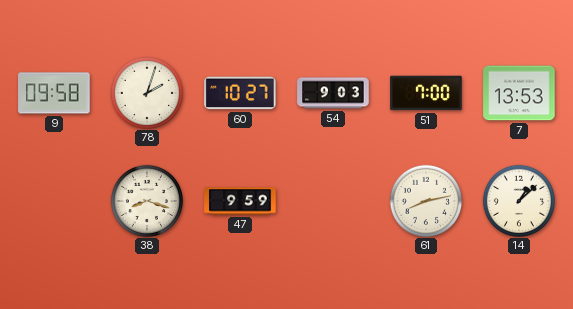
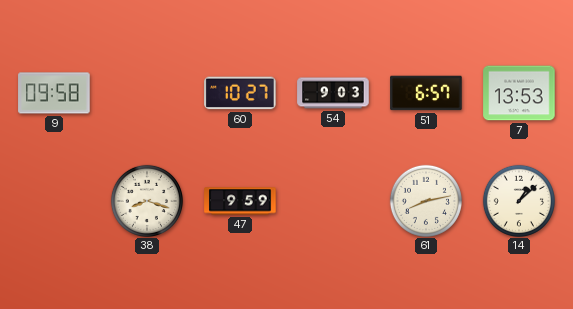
78: 2:03 -> none
51: 7:00 -> 6:57
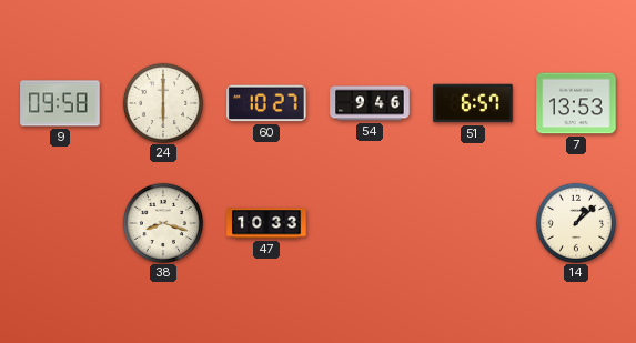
24: none -> 6:00
54: 9:03 -> 9:46
47: 9:59 -> 10:33
61: 8:13 -> none
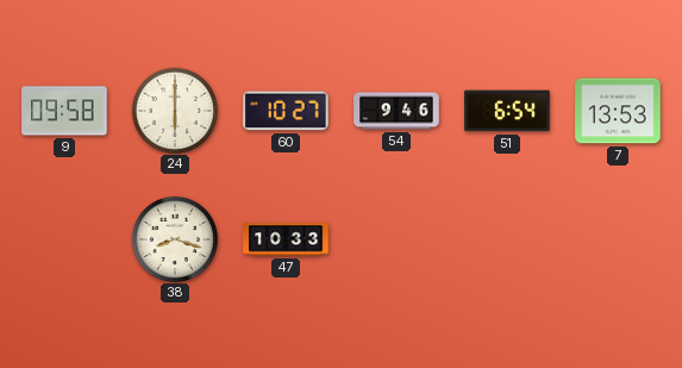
51: 6:57 -> 6:54
14: 1:08 -> none
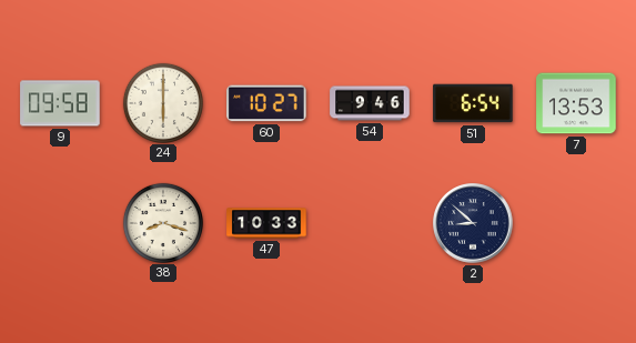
2: none -> 8:52
